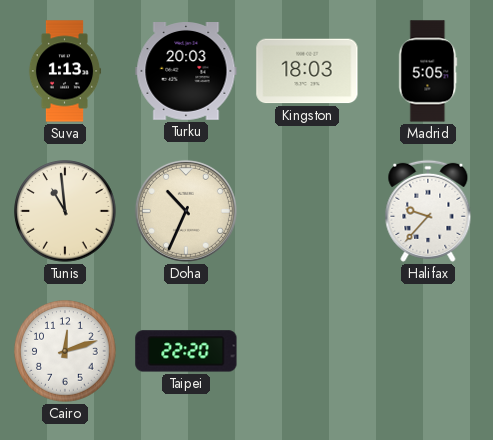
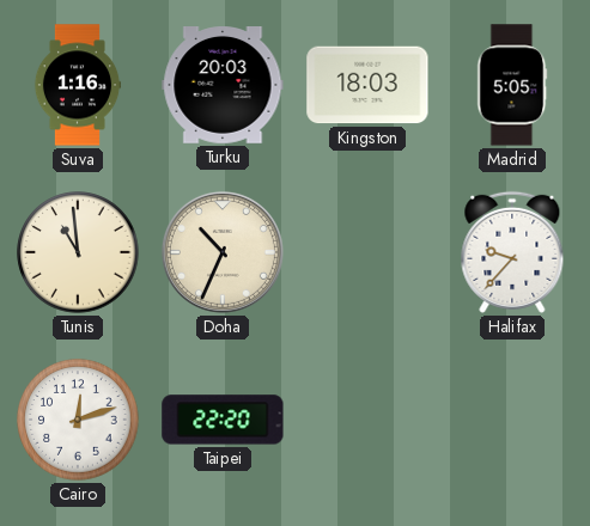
Suva: 1:13 -> 1:16
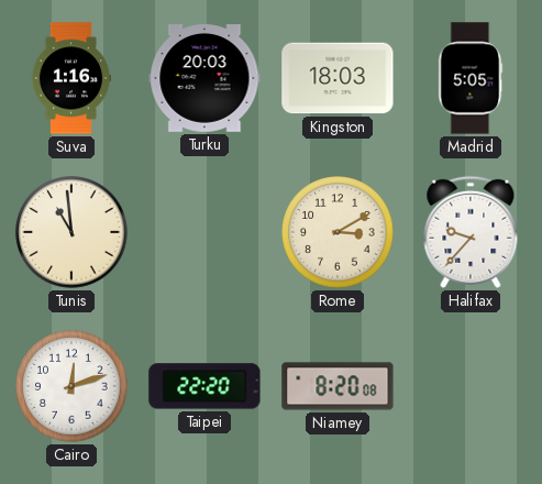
Doha: 10:34 -> none
Rome: none -> 3:10
Niamey: none -> 8:20
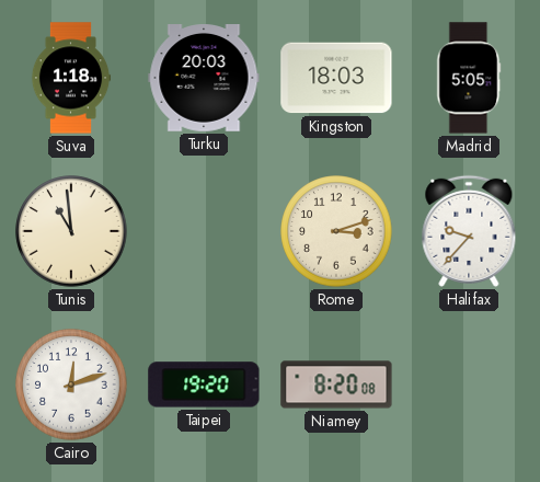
Suva: 1:16 -> 1:18
Rome: 3:10 -> 3:12
Taipei: 22:20 -> 19:20
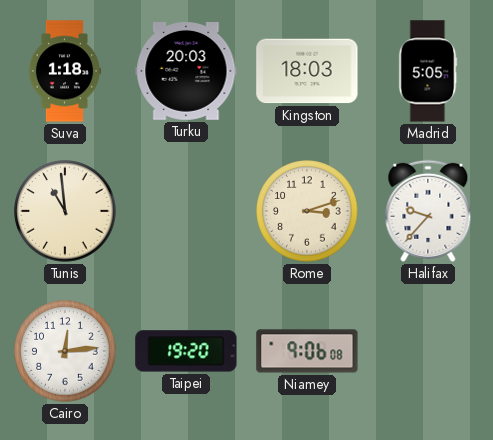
Cairo: 12:12 -> 12:14
Niamey: 8:20 -> 9:06
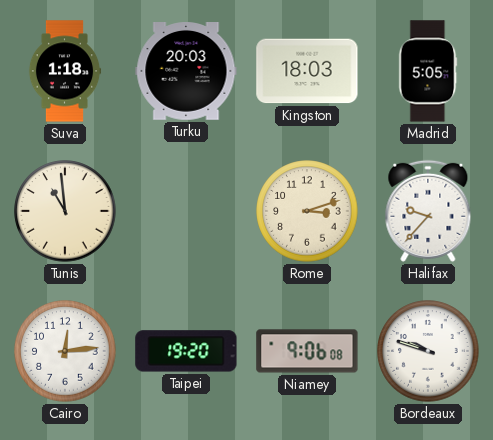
Bordeaux: none -> 9:48
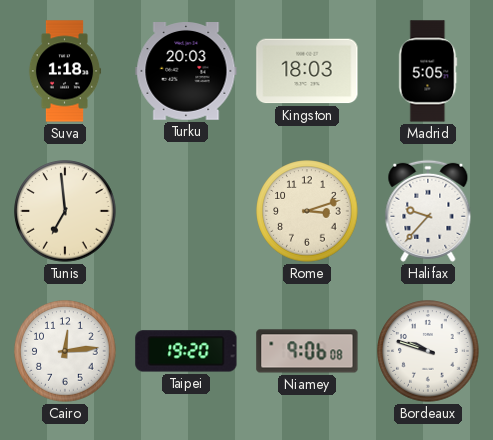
Tunis: 10:59 -> 6:59
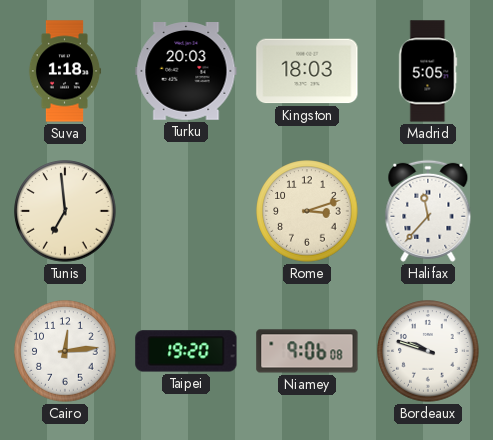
Halifax: 9:37 -> 11:37
